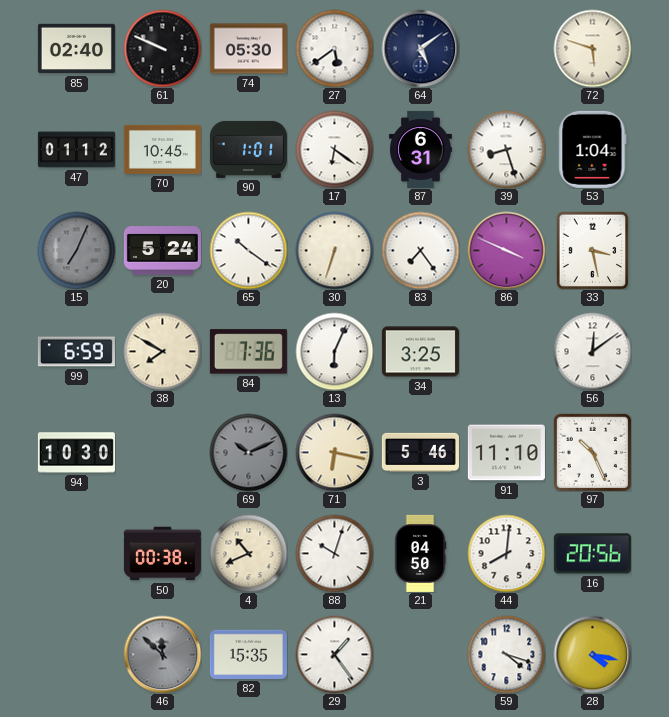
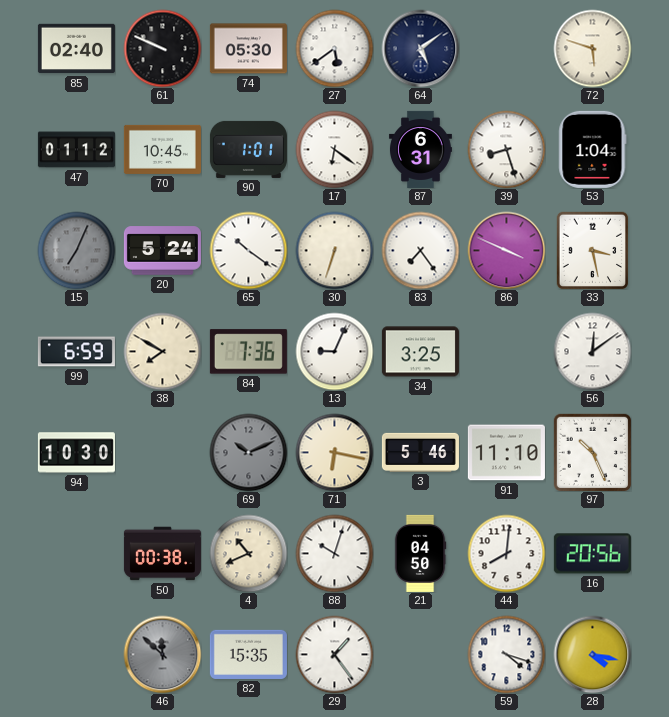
13: 6:04 -> 9:04
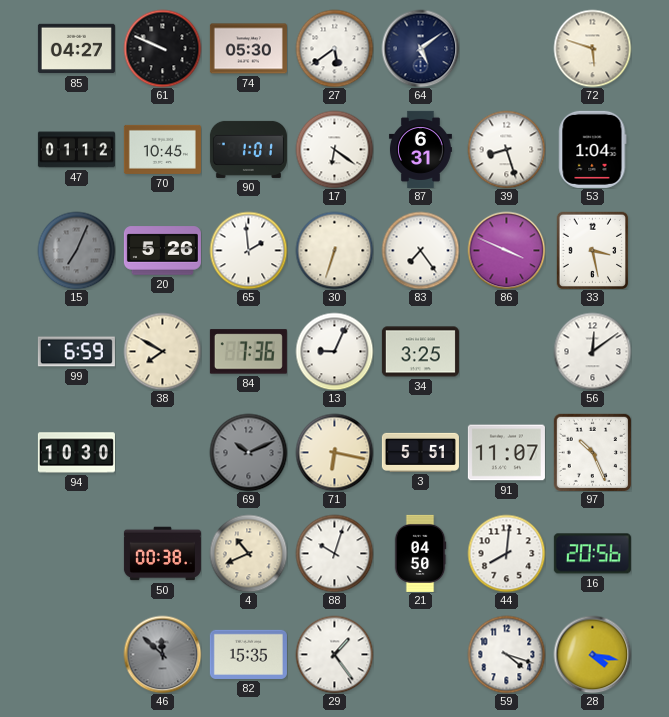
85: 02:40 -> 04:27
20: 5:24 -> 5:26
65: 10:21 -> 1:59
3: 5:46 -> 5:51
91: 11:10 -> 11:07
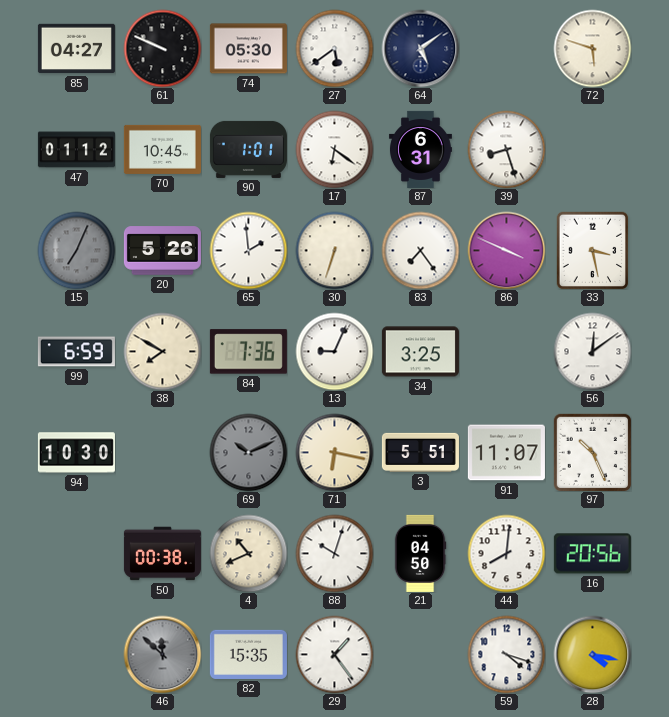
53: 1:04 -> none
